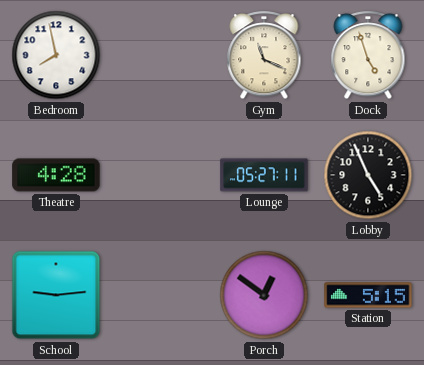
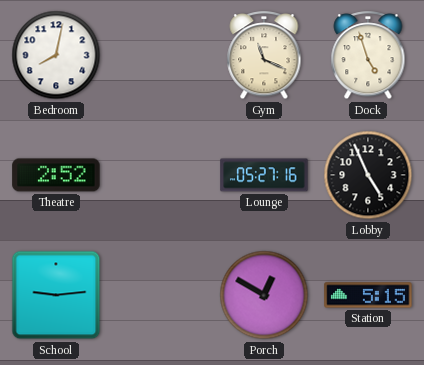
Bedroom: 7:58 -> 8:02
Theatre: 4:28 -> 2:52
Lounge: 05:27:11 -> 05:27:16
Porch: 12:51 -> 12:50
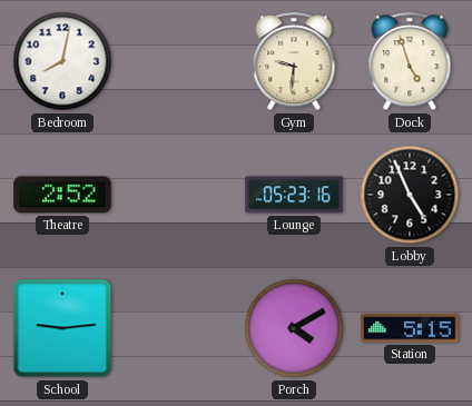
Gym: 11:19 -> 9:31
Lounge: 05:27 -> 05:23
Porch: 12:50 -> 4:10
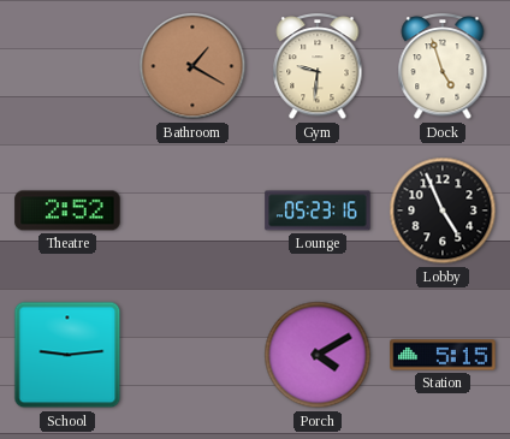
Bedroom: 8:02 -> none
Bathroom: none -> 1:20
